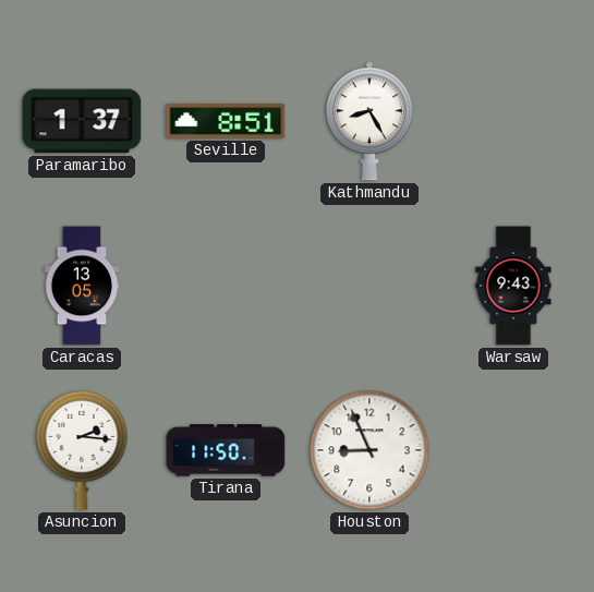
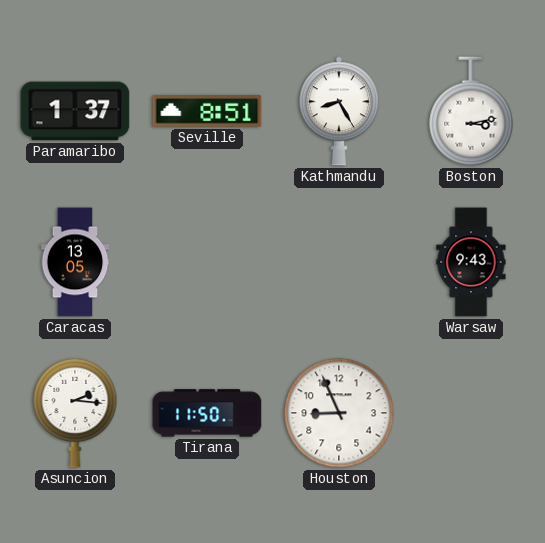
Boston: none -> 3:13
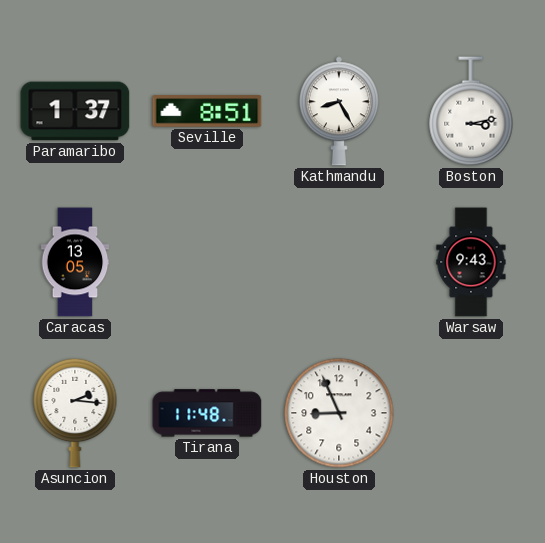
Tirana: 11:50 -> 11:48
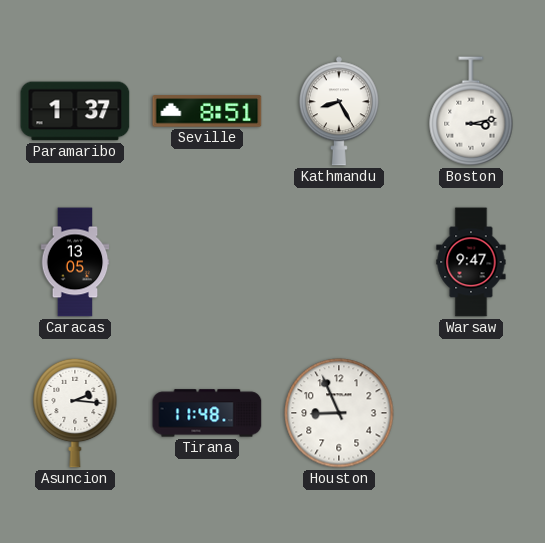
Warsaw: 9:43 -> 9:47
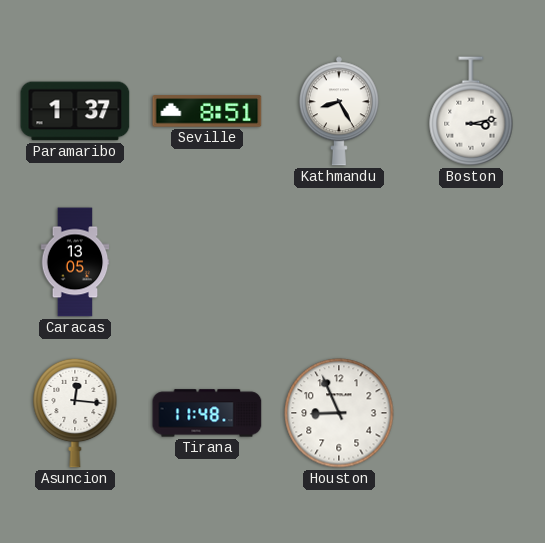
Warsaw: 9:47 -> none
Asuncion: 2:16 -> 12:16
